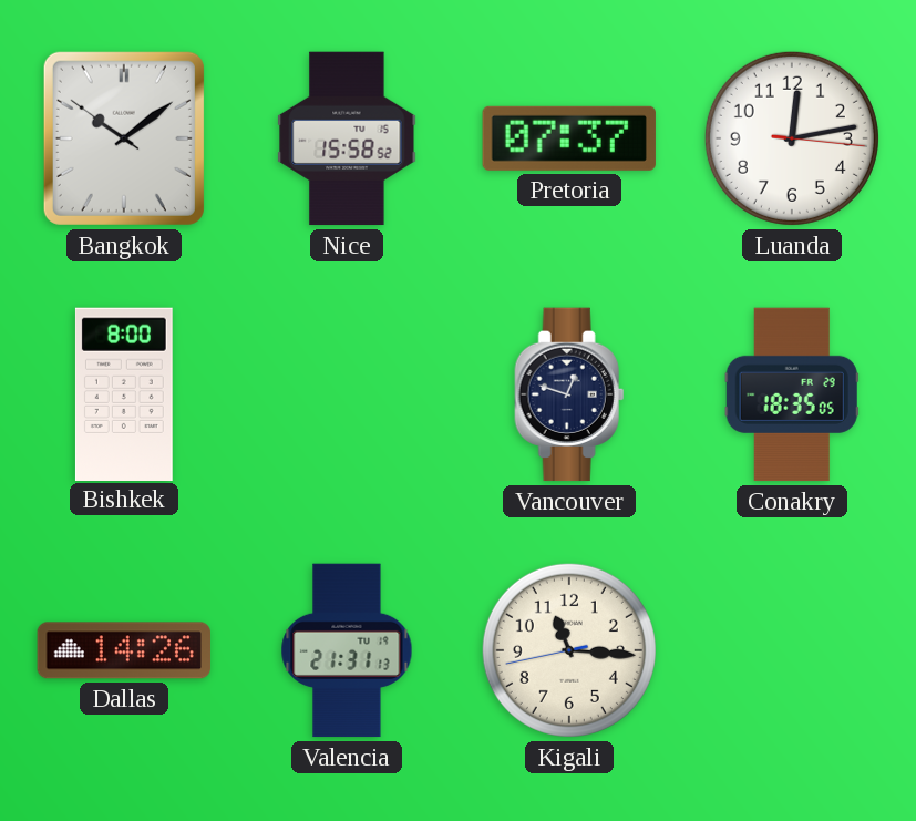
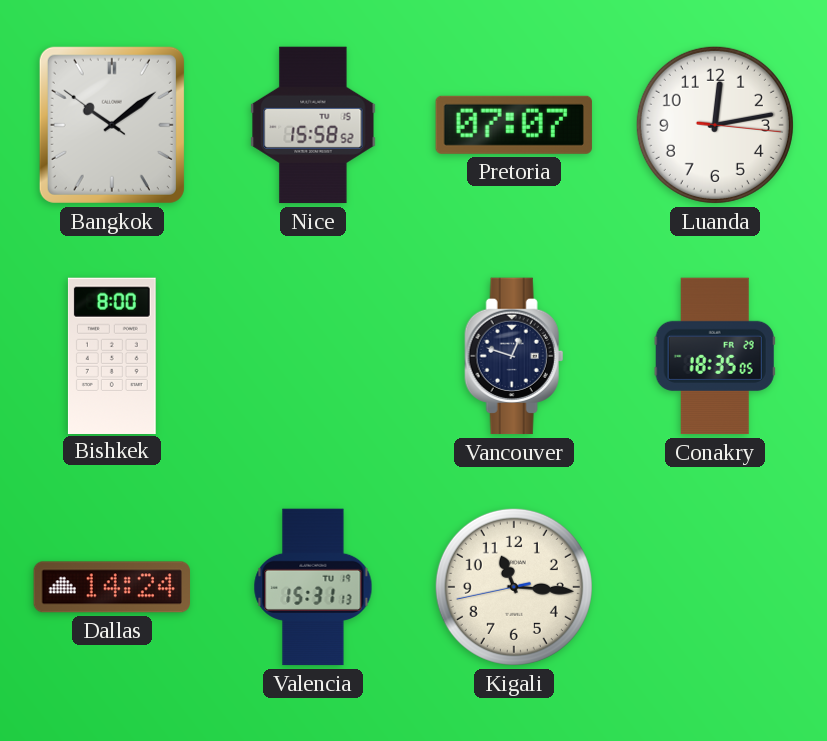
Pretoria: 07:37 -> 07:07
Dallas: 14:26 -> 14:24
Valencia: 21:31 -> 15:31
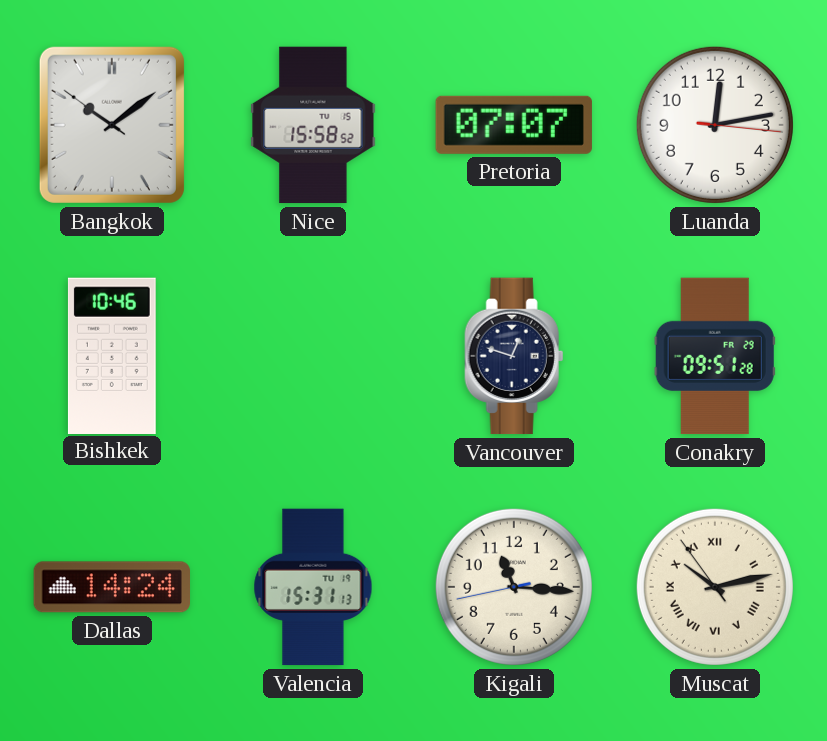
Bishkek: 8:00 -> 10:46
Conakry: 18:35 -> 09:51
Muscat: none -> 10:12
